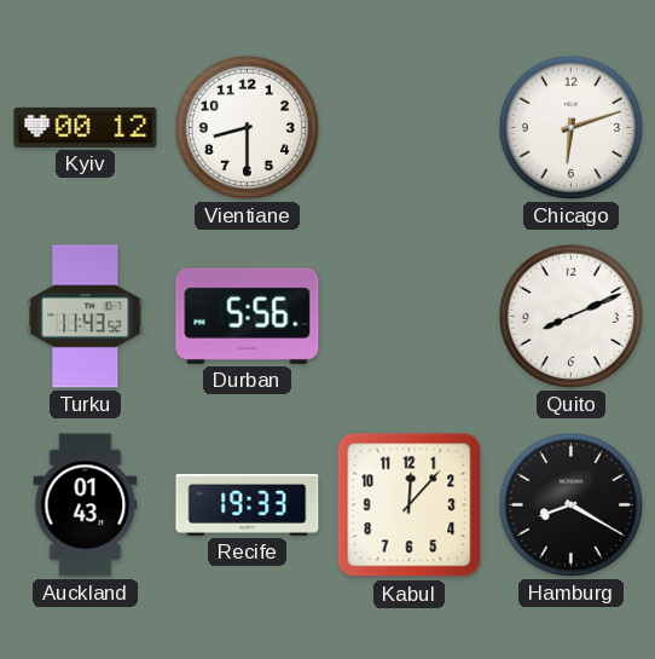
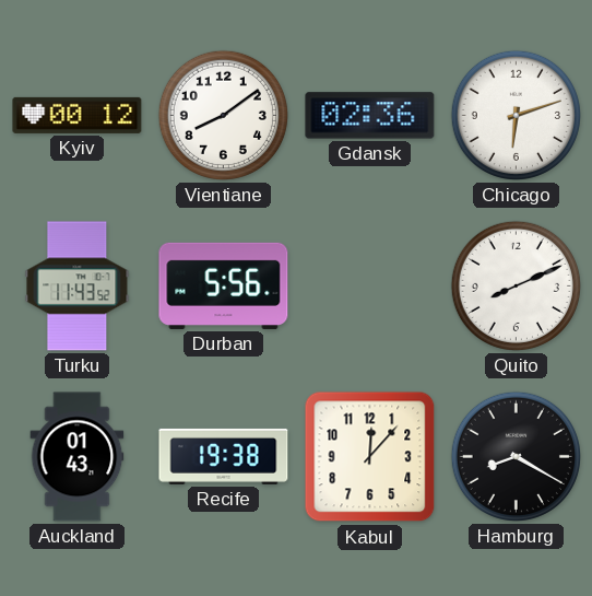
Vientiane: 8:30 -> 8:09
Gdansk: none -> 02:36
Recife: 19:33 -> 19:38
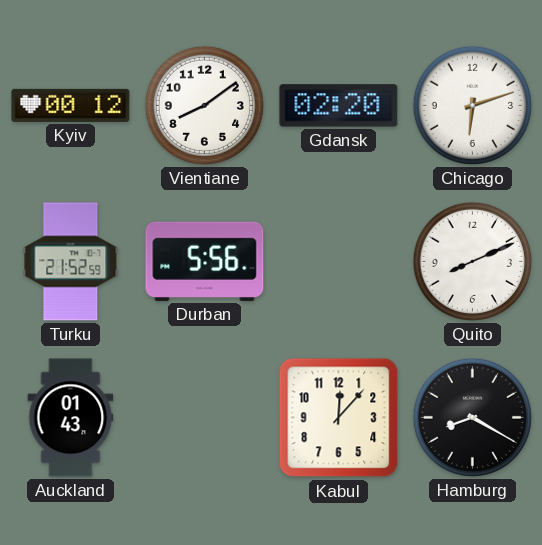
Gdansk: 02:36 -> 02:20
Turku: 11:43 -> 21:52
Recife: 19:38 -> none
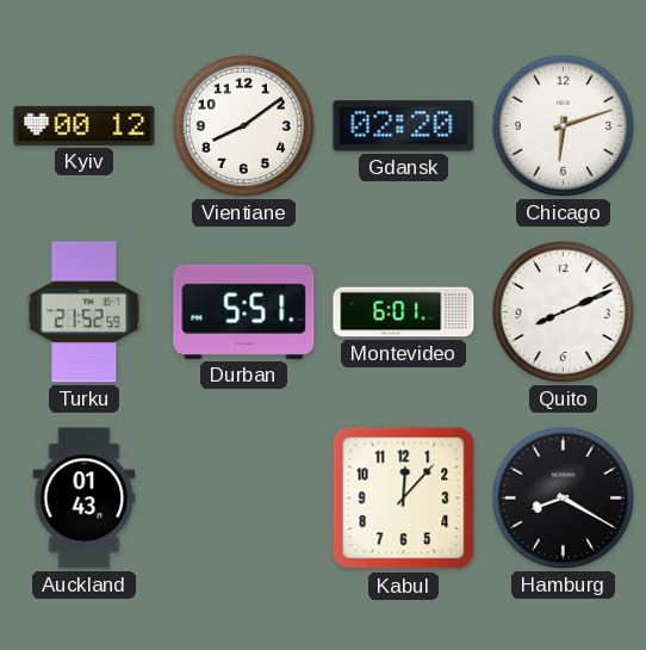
Durban: 5:56 -> 5:51
Montevideo: none -> 6:01
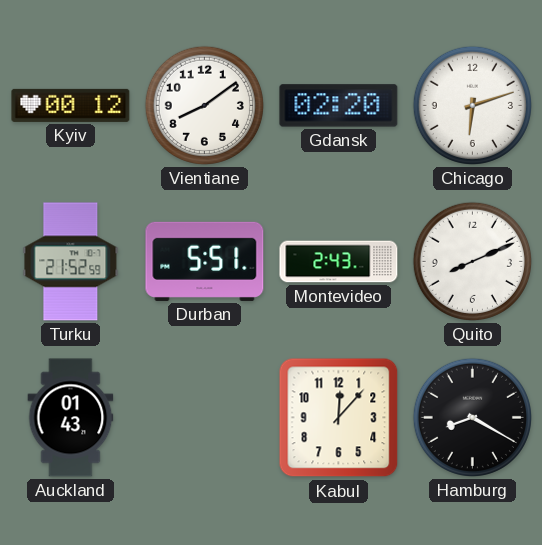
Montevideo: 6:01 -> 2:43
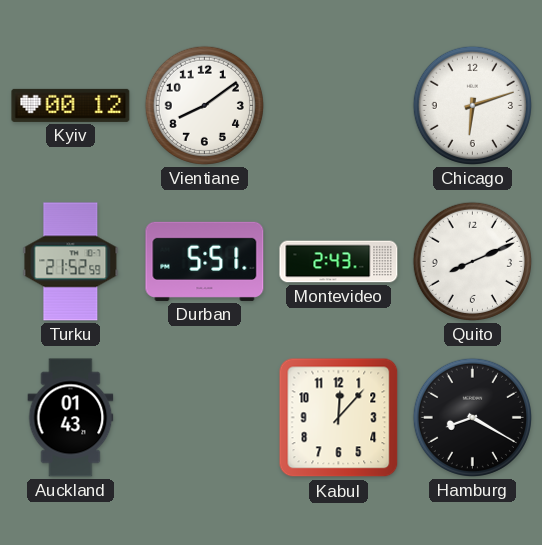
Gdansk: 02:20 -> none
